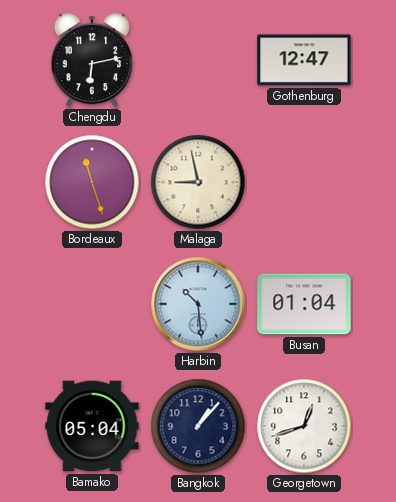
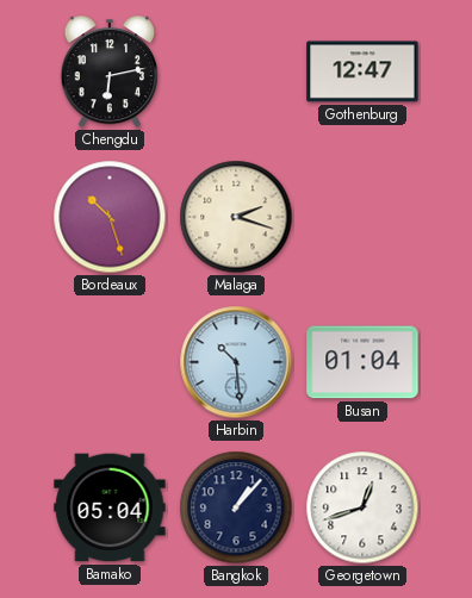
Bordeaux: 11:27 -> 10:27
Malaga: 8:58 -> 2:18
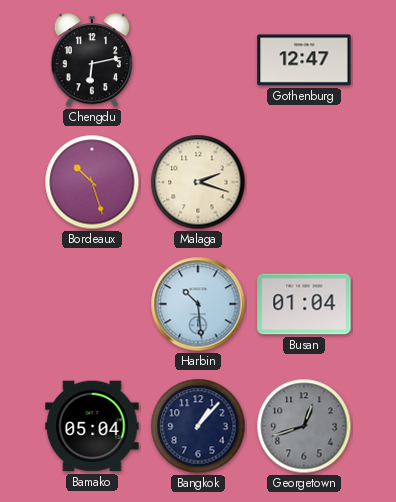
Georgetown dial: white -> grey
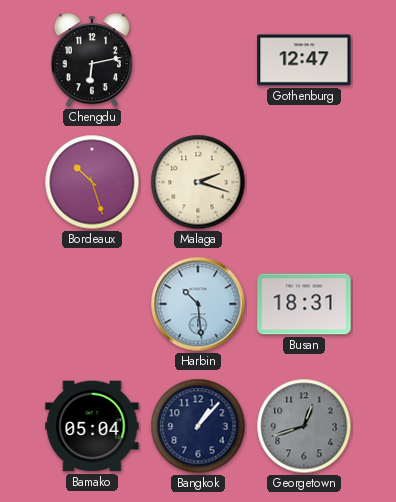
Busan: 01:04 -> 18:31
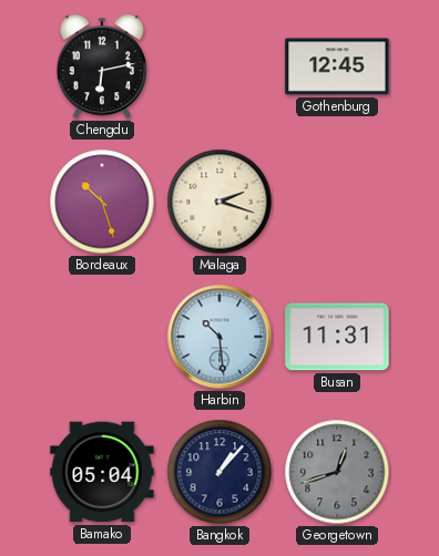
Gothenburg: 12:47 -> 12:45
Busan: 18:31 -> 11:31
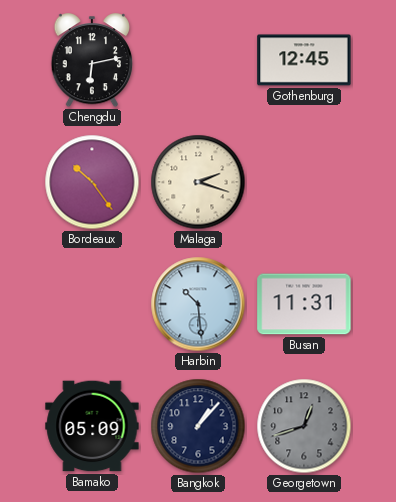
Bordeaux: 10:27 -> 10:24
Bamako: 05:04 -> 05:09
